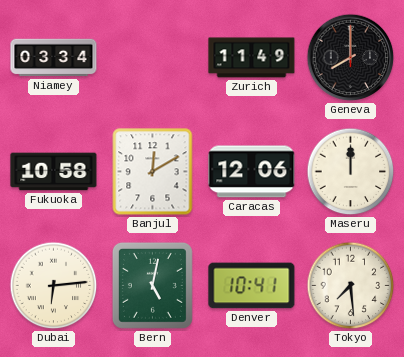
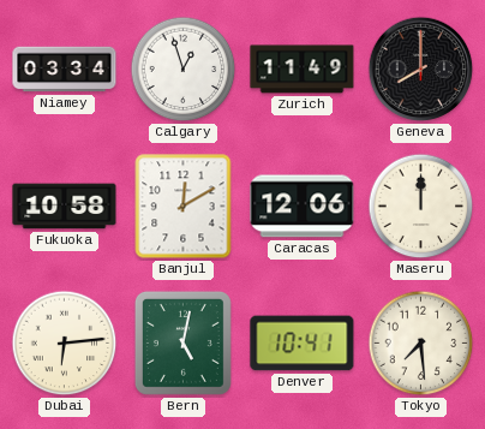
Calgary: none -> 12:57
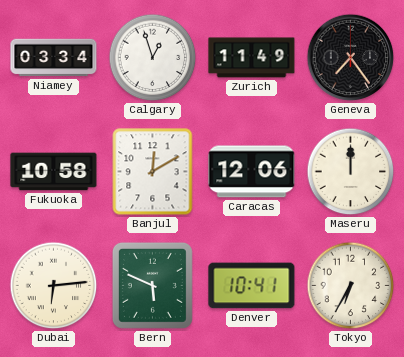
Geneva: 8:00 -> 7:24
Bern: 5:02 -> 5:49
Tokyo: 7:29 -> 6:35
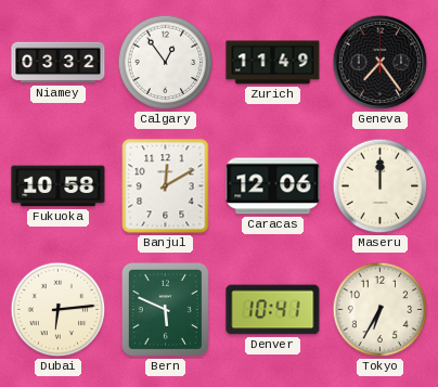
Niamey: 03:34 -> 03:32
Calgary: 12:57 -> 12:54
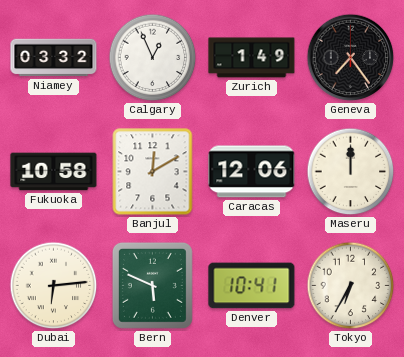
Calgary: 12:54 -> 12:56
Zurich: 11:49 -> 1:49
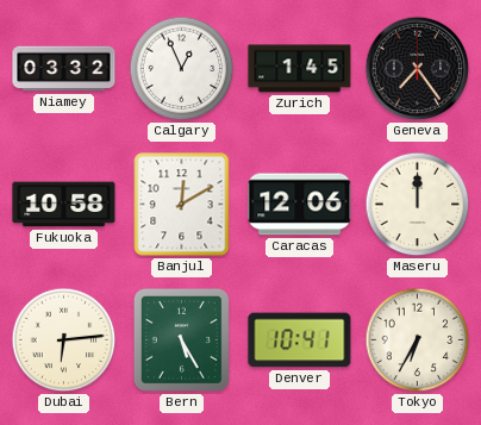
Zurich: 1:49 -> 1:45
Bern: 5:49 -> 5:25
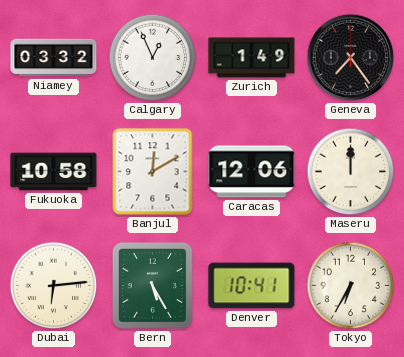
Zurich: 1:45 -> 1:49
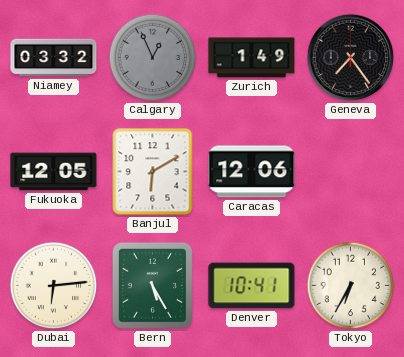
Calgary dial: white -> grey
Fukuoka: 10:58 -> 12:05
Banjul: 12:10 -> 6:10
Maseru: 12:00 -> none
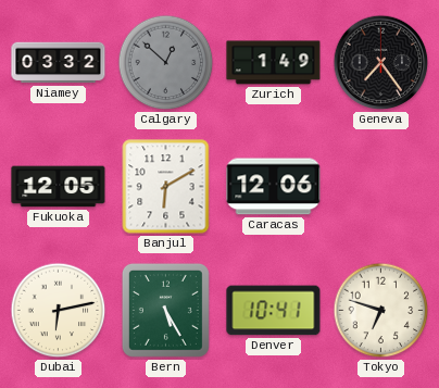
Calgary: 12:56 -> 12:52
Dubai: 6:14 -> 6:13
Tokyo: 6:35 -> 6:48
